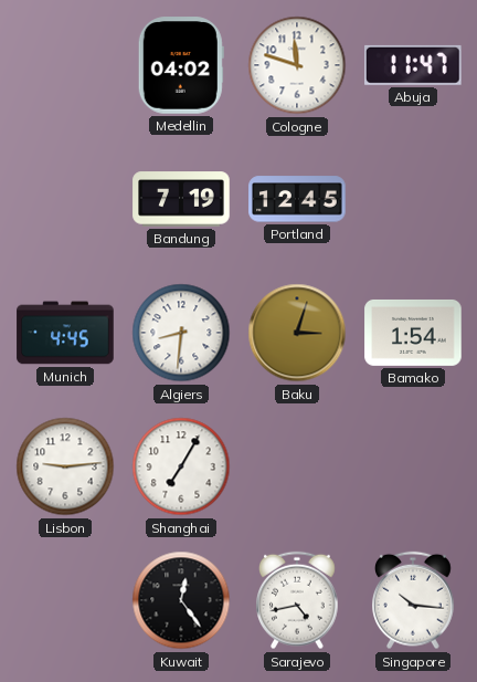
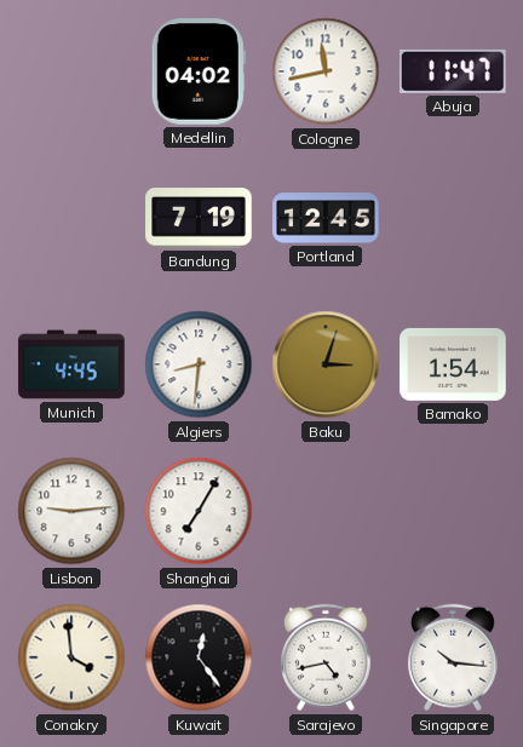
Cologne: 11:48 -> 11:43
Conakry: none -> 3:59
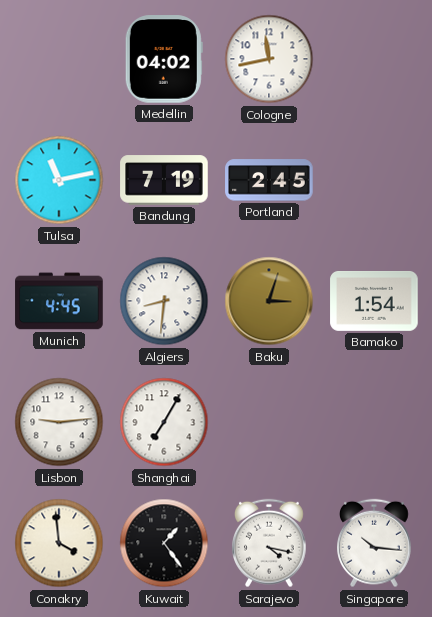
Abuja: 11:47 -> none
Tulsa: none -> 11:13
Portland: 12:45 -> 2:45
Kuwait: 12:24 -> 1:24
Sarajevo: 4:43 -> 4:17
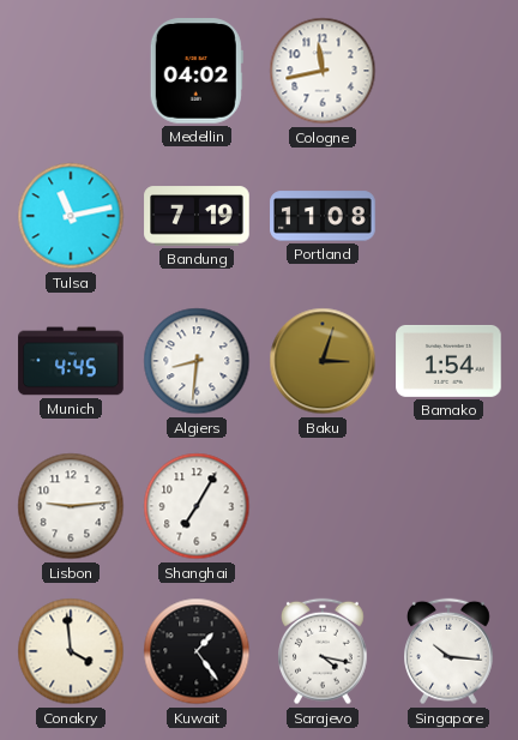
Portland: 2:45 -> 11:08
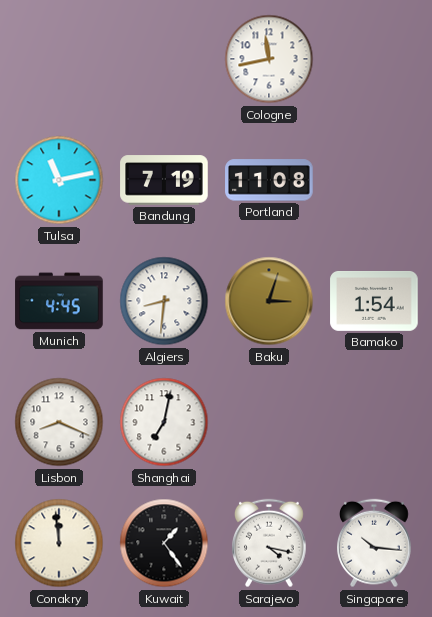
Medellin: 04:02 -> none
Lisbon: 9:14 -> 8:19
Shanghai: 7:05 -> 7:02
Conakry: 3:59 -> 11:59
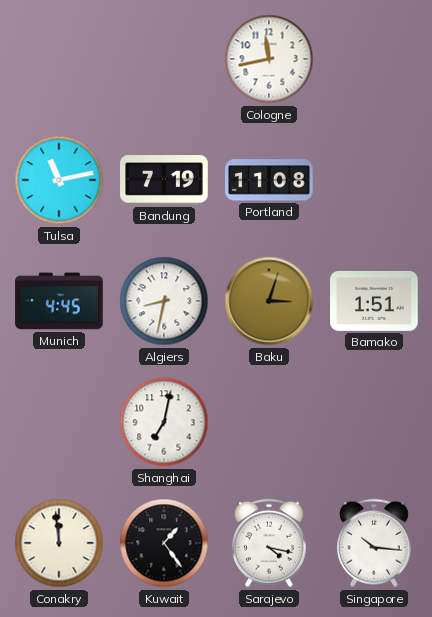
Algiers: 8:31 -> 8:32
Bamako: 1:54 -> 1:51
Lisbon: 8:19 -> none
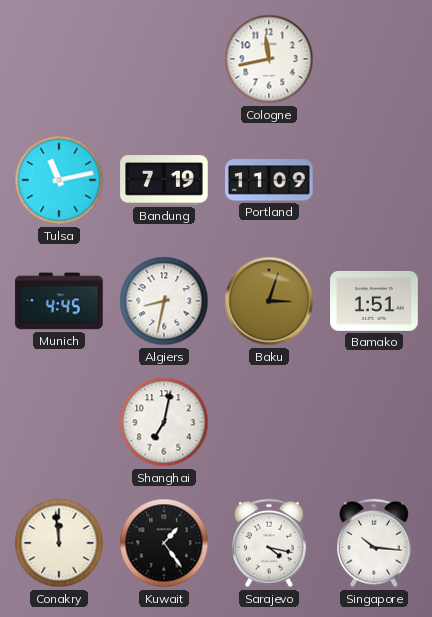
Portland: 11:08 -> 11:09
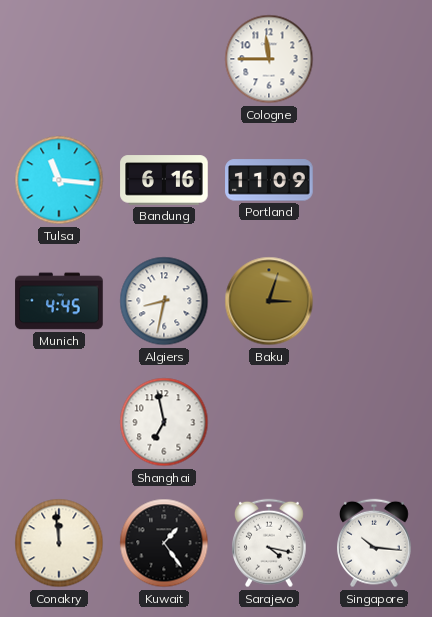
Cologne: 11:43 -> 11:45
Tulsa: 11:13 -> 11:16
Bandung: 7:19 -> 6:16
Bamako: 1:51 -> none
Shanghai: 7:02 -> 6:58
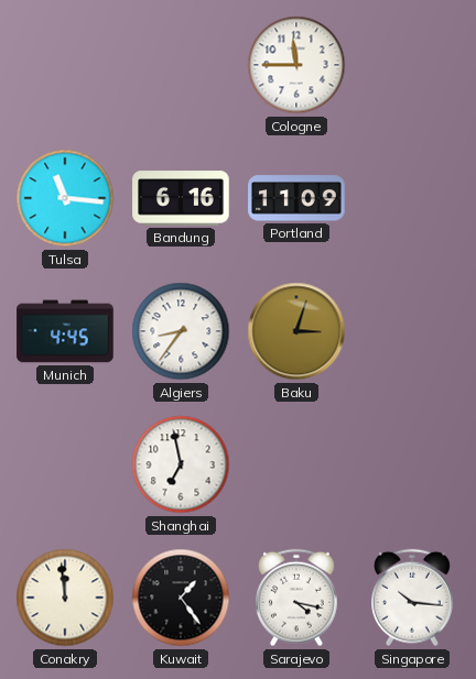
Algiers: 8:32 -> 8:36
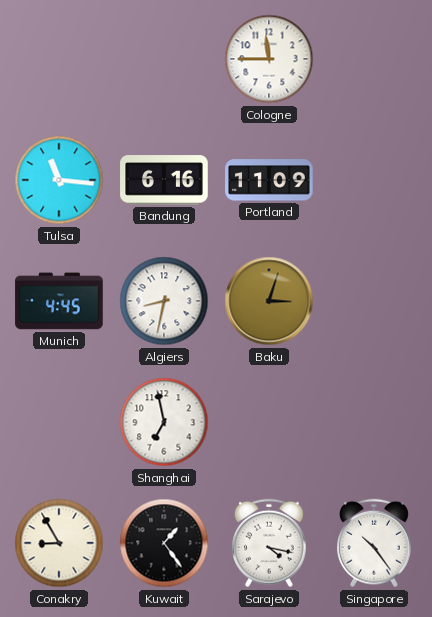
Algiers: 8:36 -> 8:32
Conakry: 11:59 -> 8:55
Singapore: 10:16 -> 10:24
